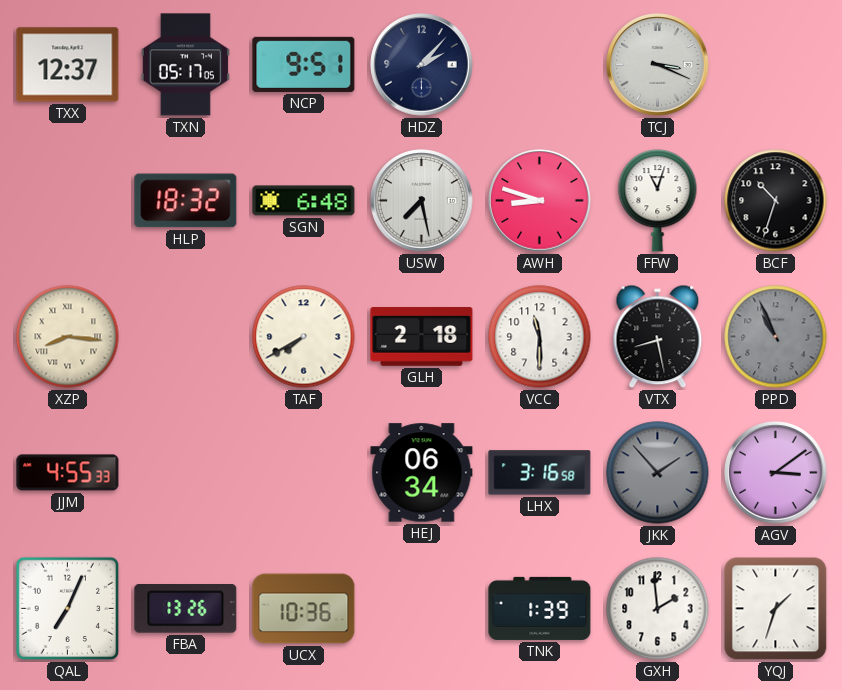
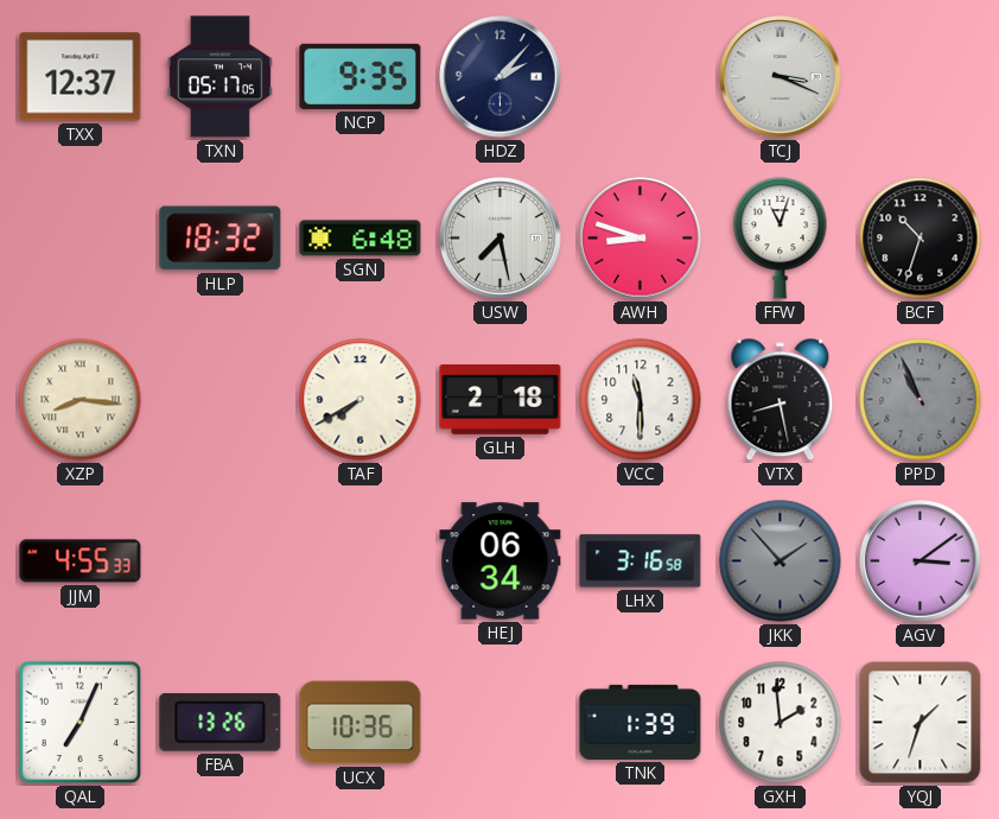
NCP: 9:51 -> 9:35
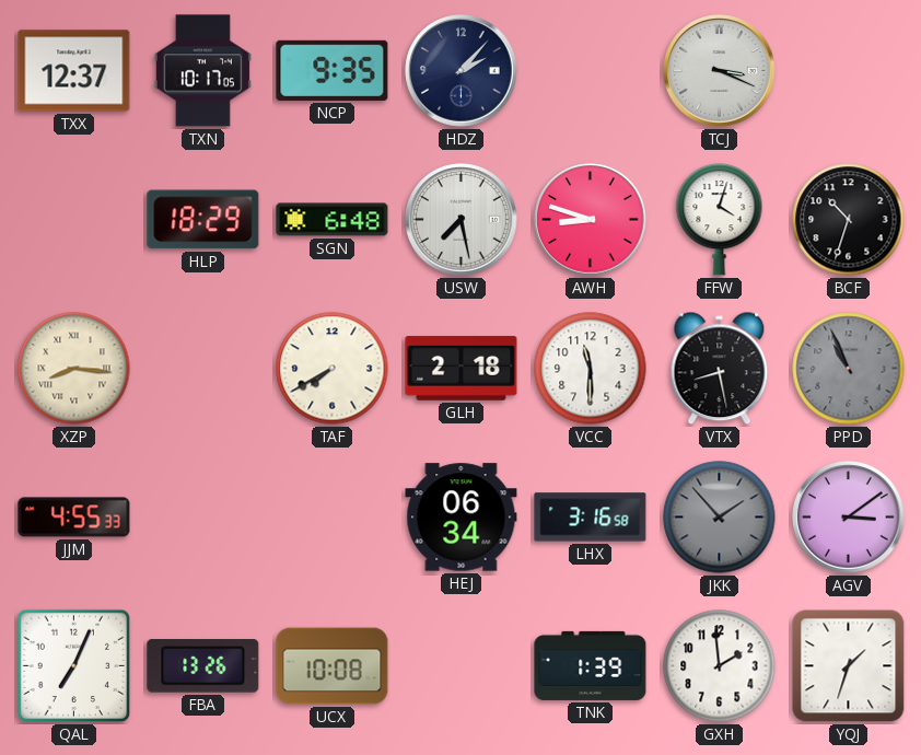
TXN: 05:17 -> 10:17
HLP: 18:32 -> 18:29
FFW: 11:03 -> 4:03
UCX: 10:36 -> 10:08
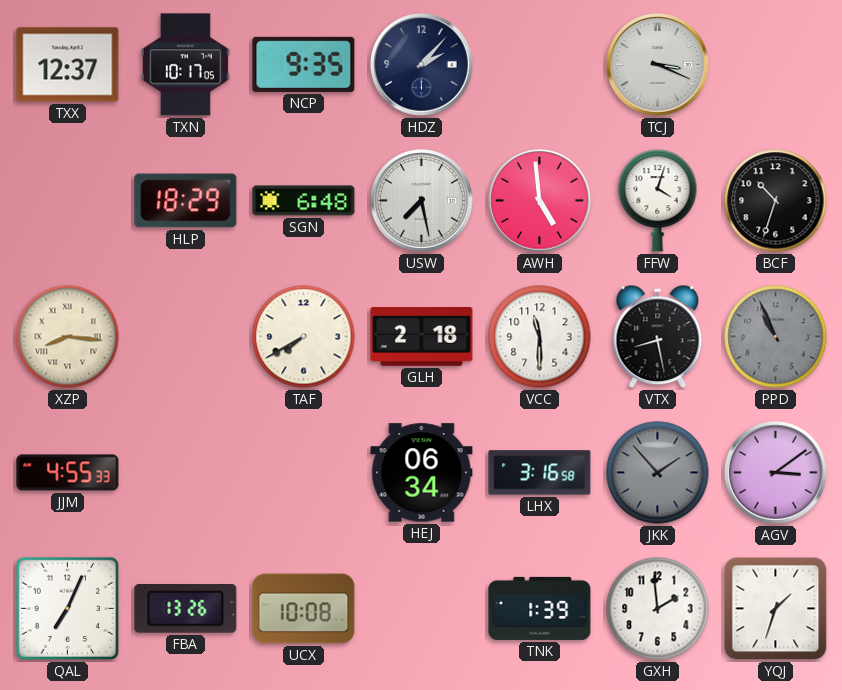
AWH: 8:48 -> 4:59
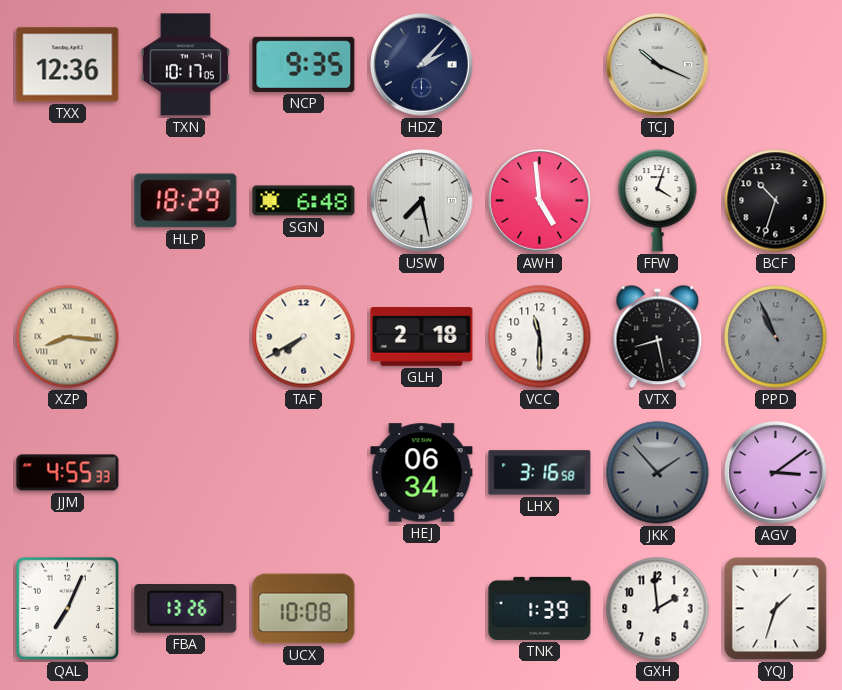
TXX: 12:37 -> 12:36
TCJ: 3:19 -> 10:19
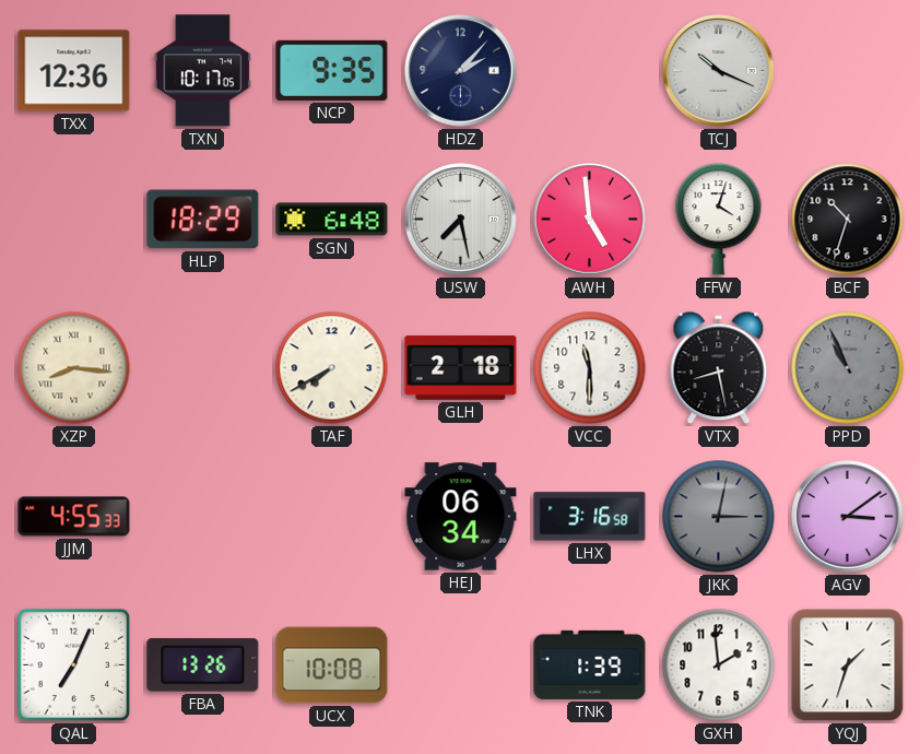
JKK: 1:53 -> 3:02
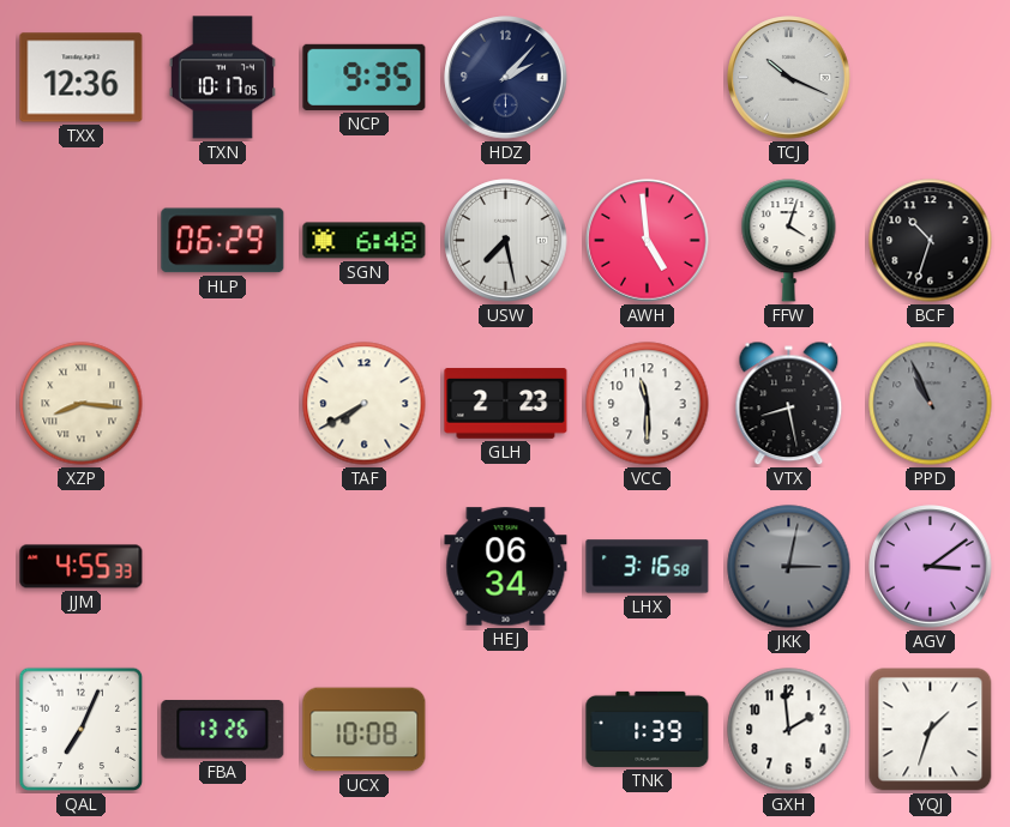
HLP: 18:29 -> 06:29
GLH: 2:18 -> 2:23
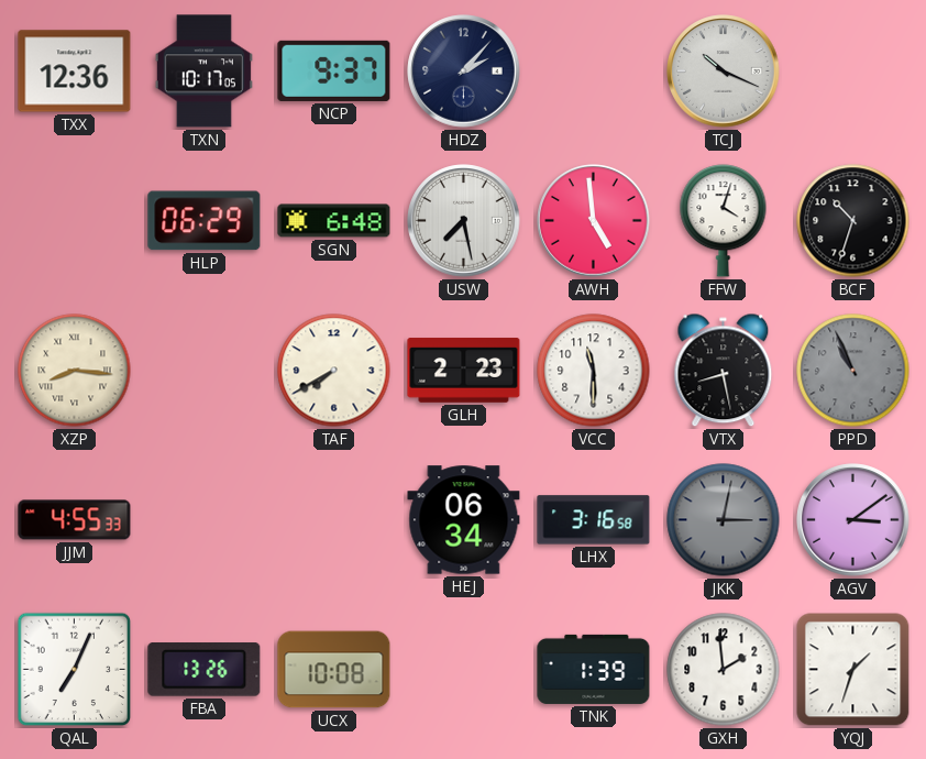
NCP: 9:35 -> 9:37
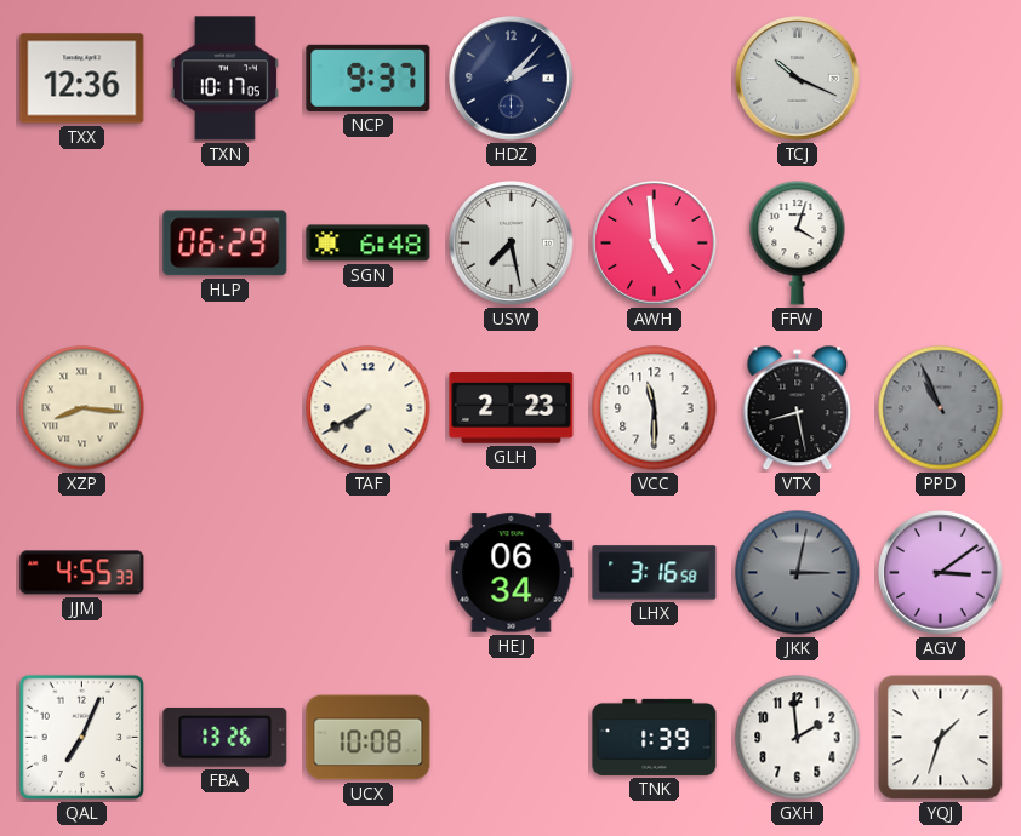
BCF: 10:33 -> none
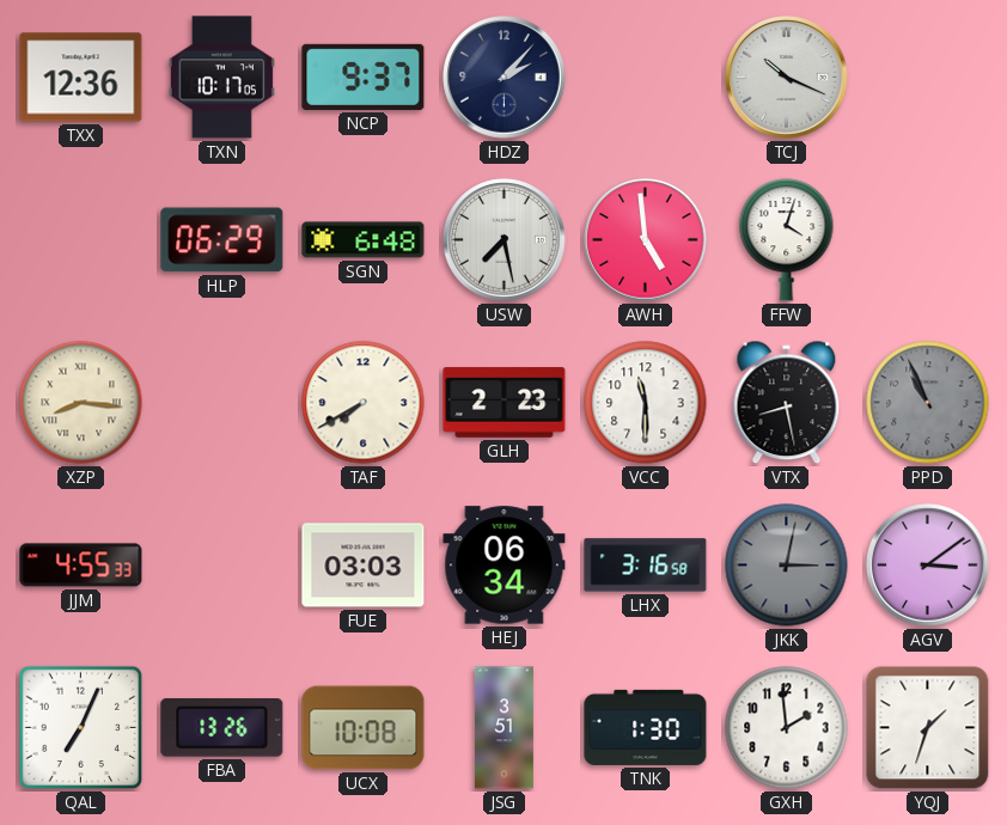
FUE: none -> 03:03
JSG: none -> 3:51
TNK: 1:39 -> 1:30
